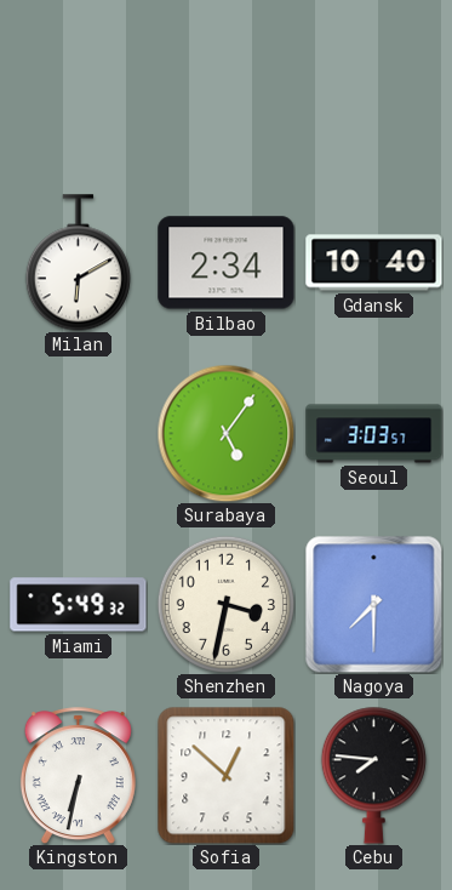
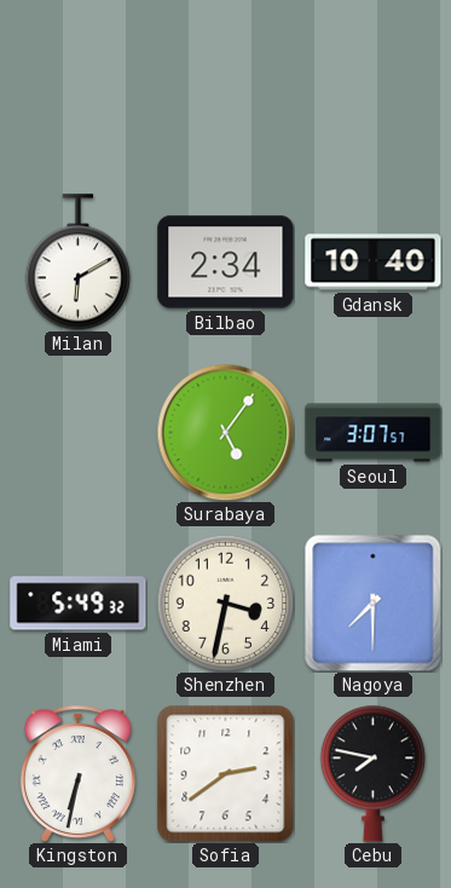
Seoul: 3:03 -> 3:07
Sofia: 12:52 -> 2:39
Cebu: 7:46 -> 7:47
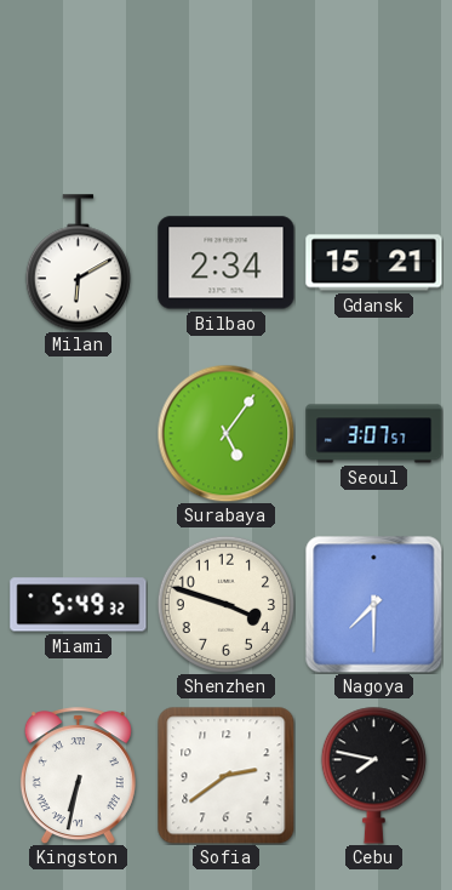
Gdansk: 10:40 -> 15:21
Shenzhen: 3:32 -> 3:48
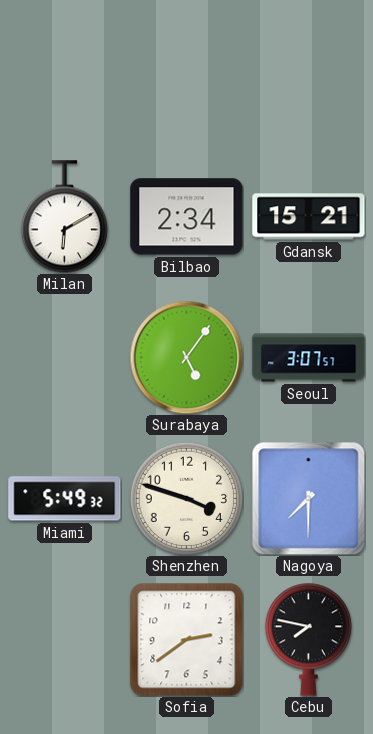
Kingston: 6:32 -> none
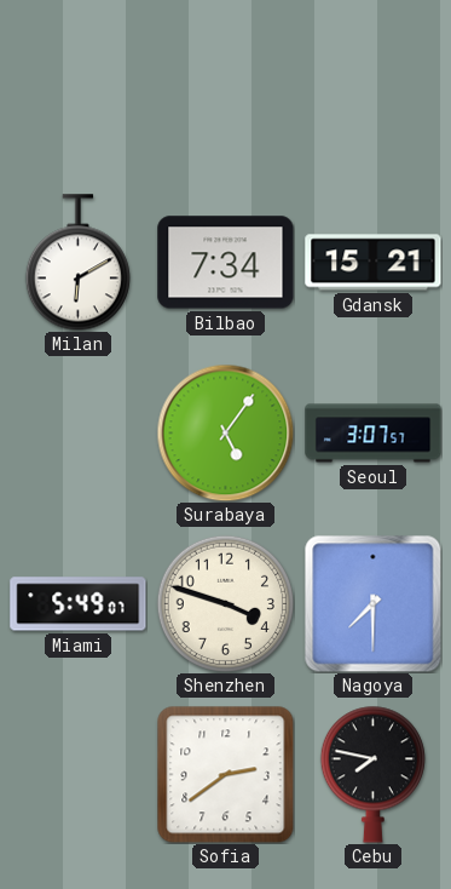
Bilbao: 2:34 -> 7:34
Miami: 5:49:32 -> 5:49:07
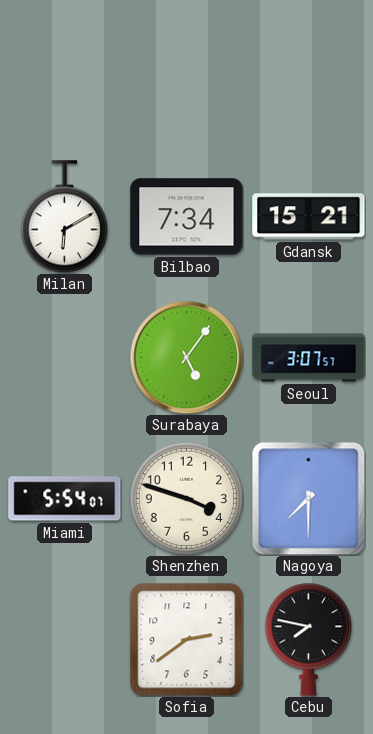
Miami: 5:49 -> 5:54
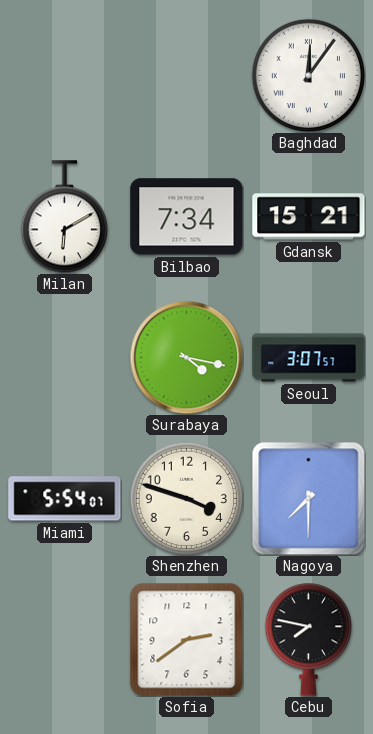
Baghdad: none -> 12:06
Surabaya: 5:06 -> 4:17
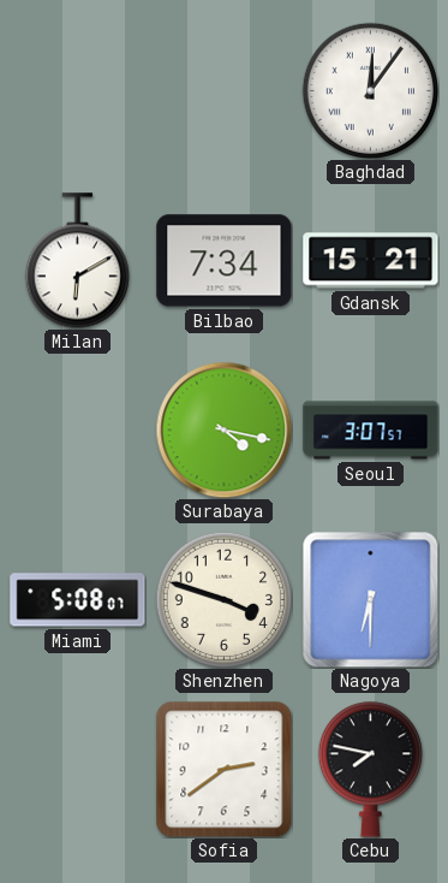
Miami: 5:54 -> 5:08
Nagoya: 7:30 -> 6:30
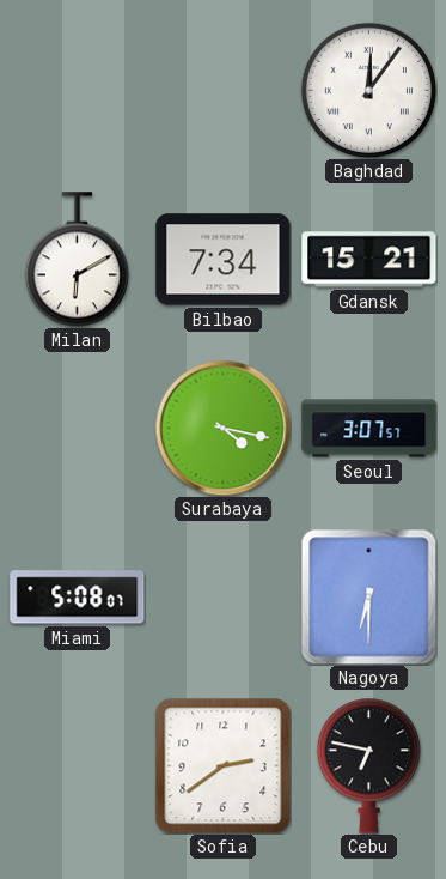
Shenzhen: 3:48 -> none
Cebu: 7:47 -> 6:47
